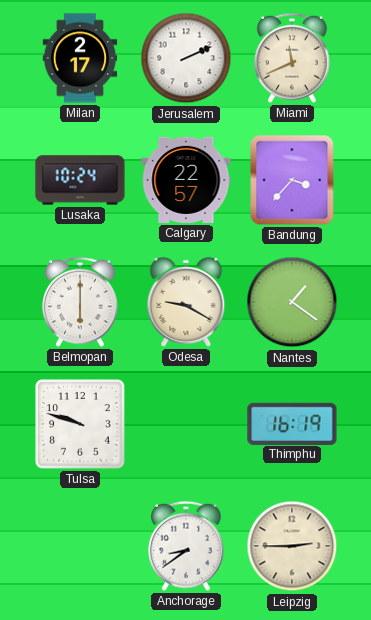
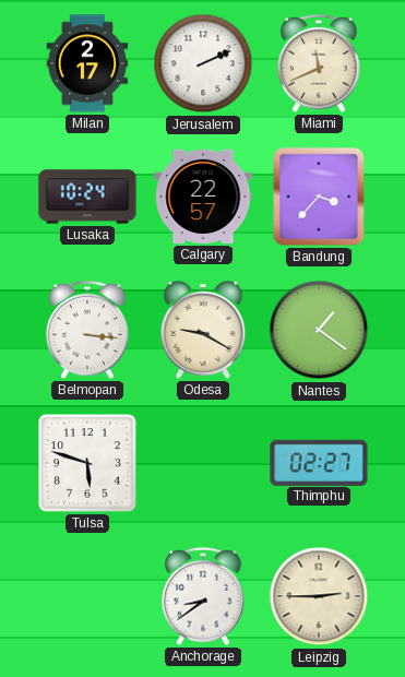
Belmopan: 6:00 -> 3:16
Tulsa: 9:48 -> 5:48
Thimphu: 16:19 -> 02:27
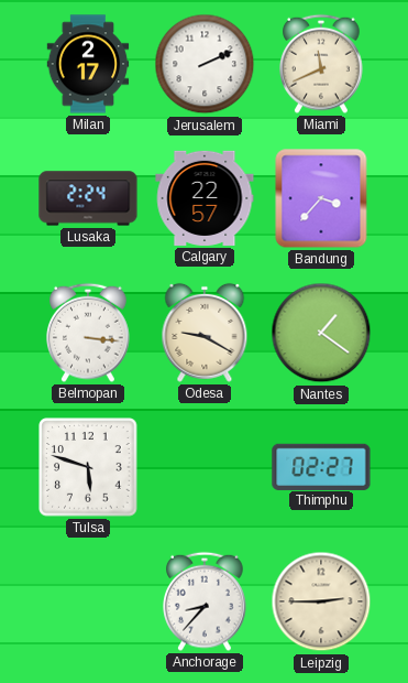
Lusaka: 10:24 -> 2:24
Anchorage: 8:39 -> 8:37
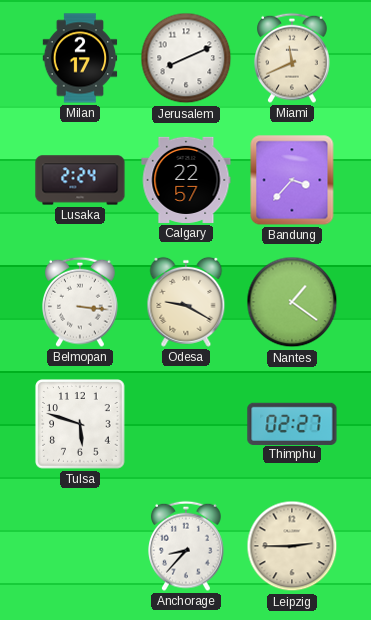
Jerusalem: 2:11 -> 8:11
